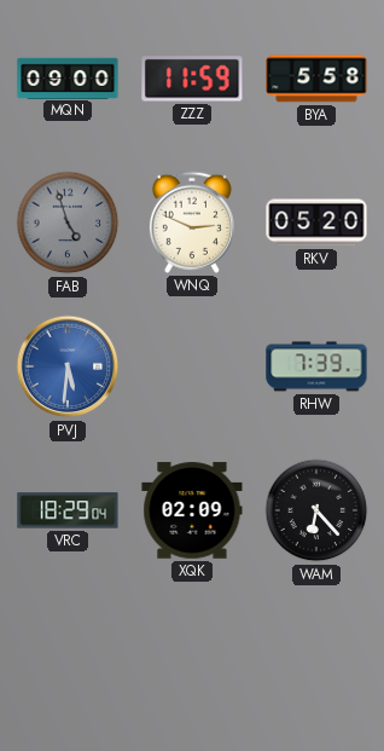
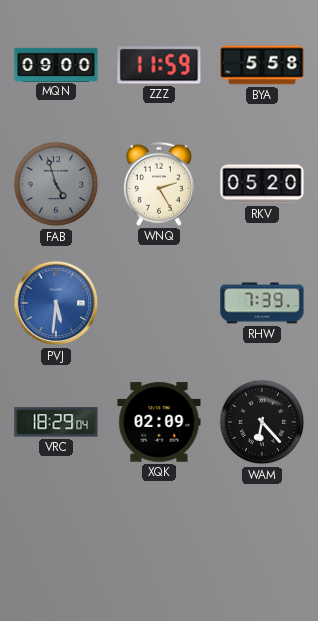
WNQ: 2:49 -> 2:25
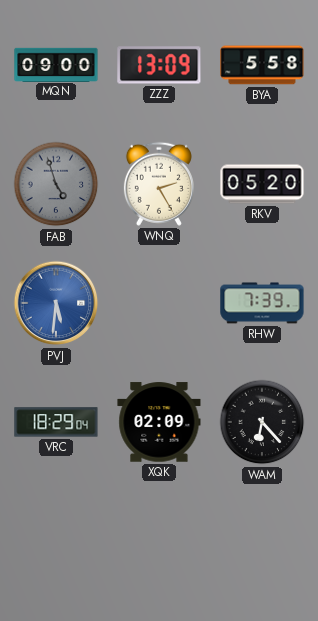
ZZZ: 11:59 -> 13:09
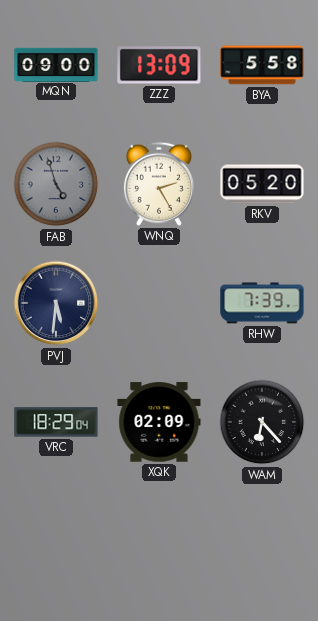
PVJ dial: blue -> navy
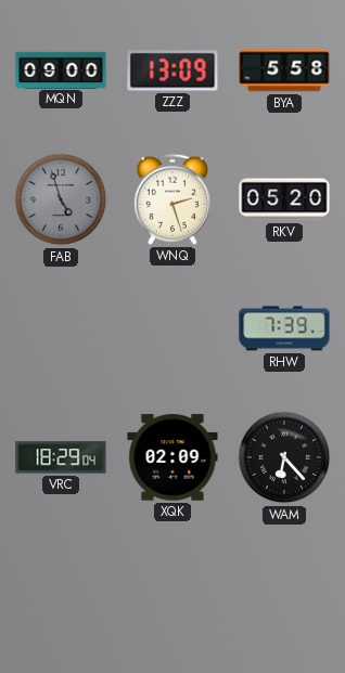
WNQ: 2:25 -> 2:27
PVJ: 5:31 -> none
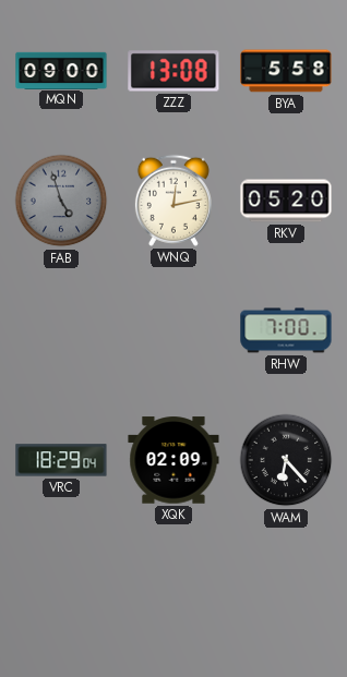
ZZZ: 13:09 -> 13:08
WNQ: 2:27 -> 12:13
RHW: 7:39 -> 7:00
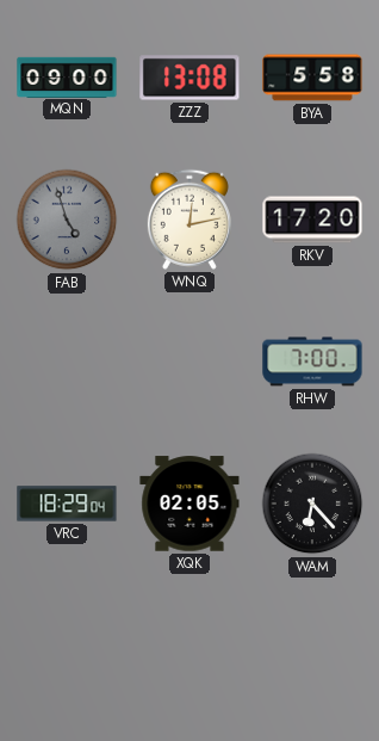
RKV: 05:20 -> 17:20
XQK: 02:09 -> 02:05
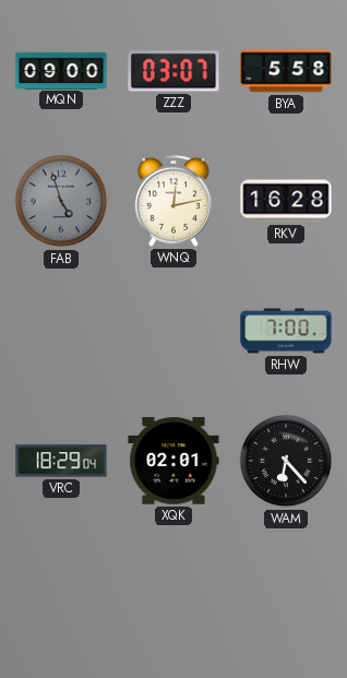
ZZZ: 13:08 -> 03:07
RKV: 17:20 -> 16:28
XQK: 02:05 -> 02:01
